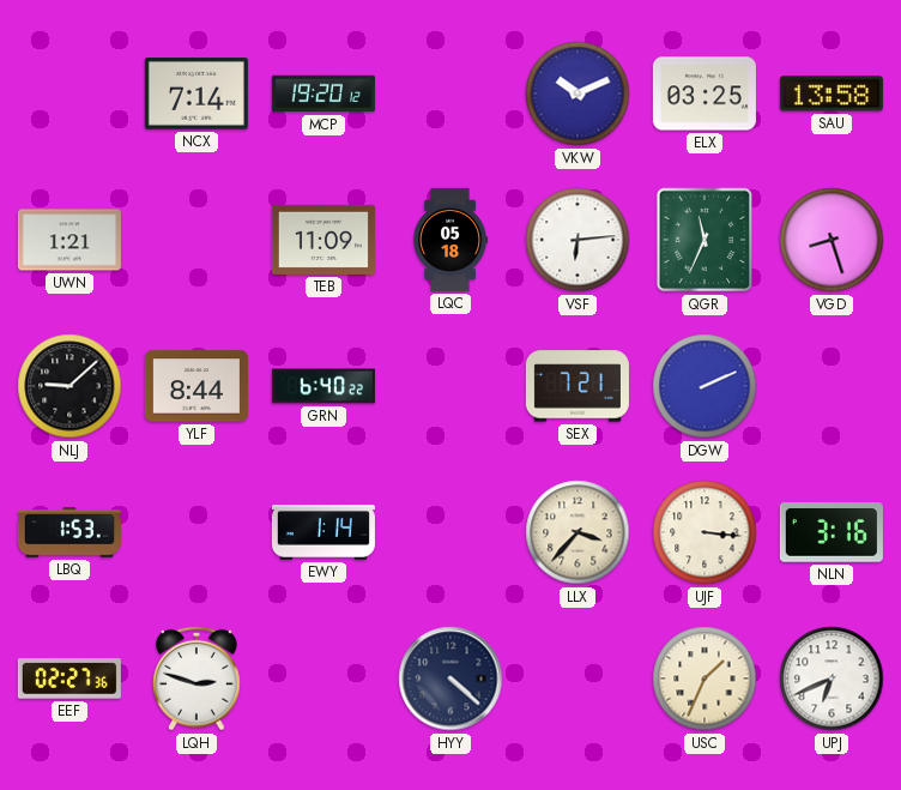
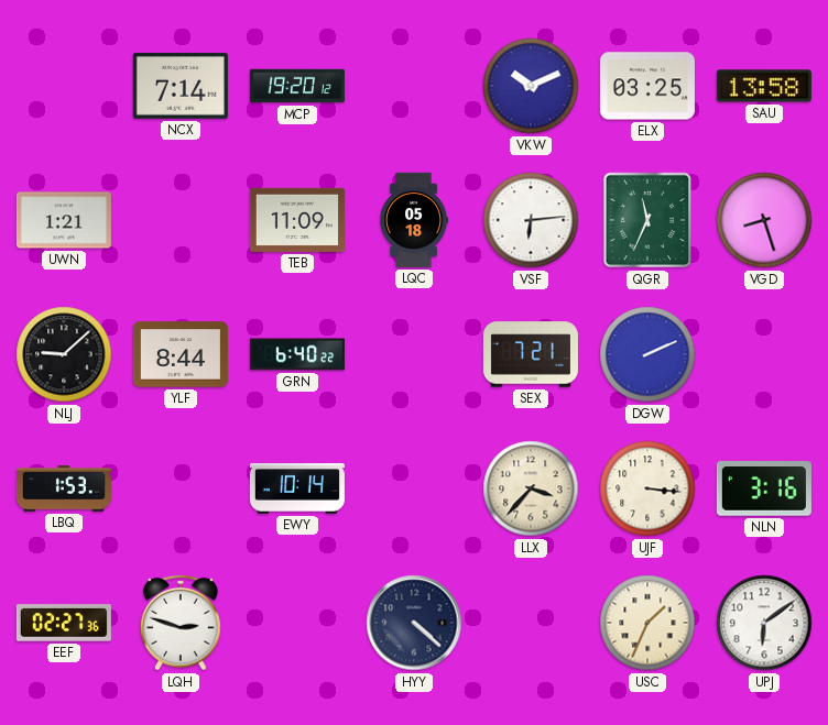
EWY: 1:14 -> 10:14
UPJ: 6:41 -> 6:09
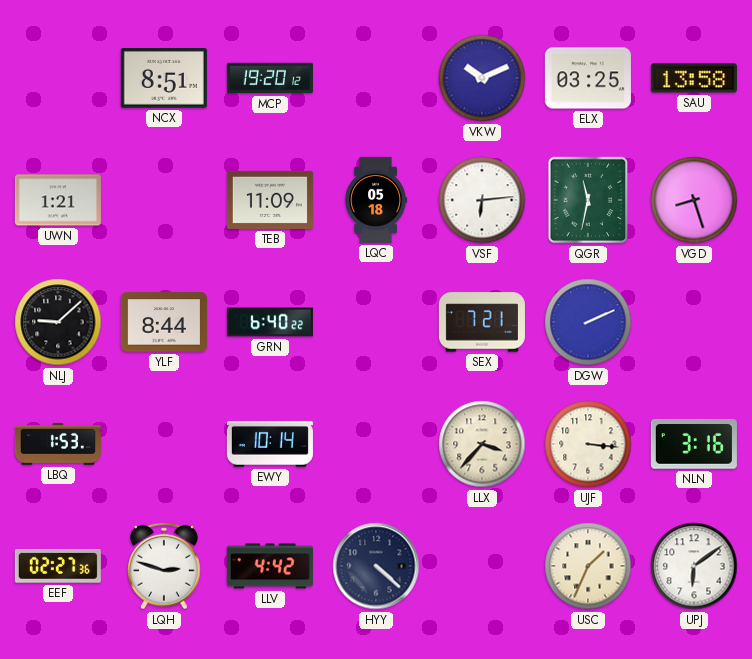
NCX: 7:14 -> 8:51
QGR: 11:34 -> 11:32
LLV: none -> 4:42
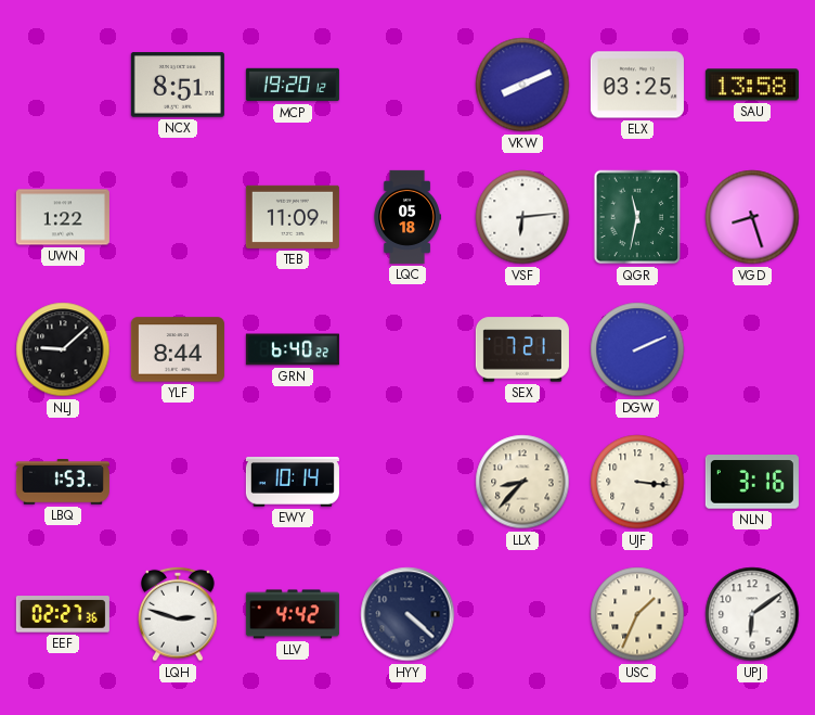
VKW: 10:11 -> 8:11
UWN: 1:21 -> 1:22
LLX: 3:37 -> 8:37
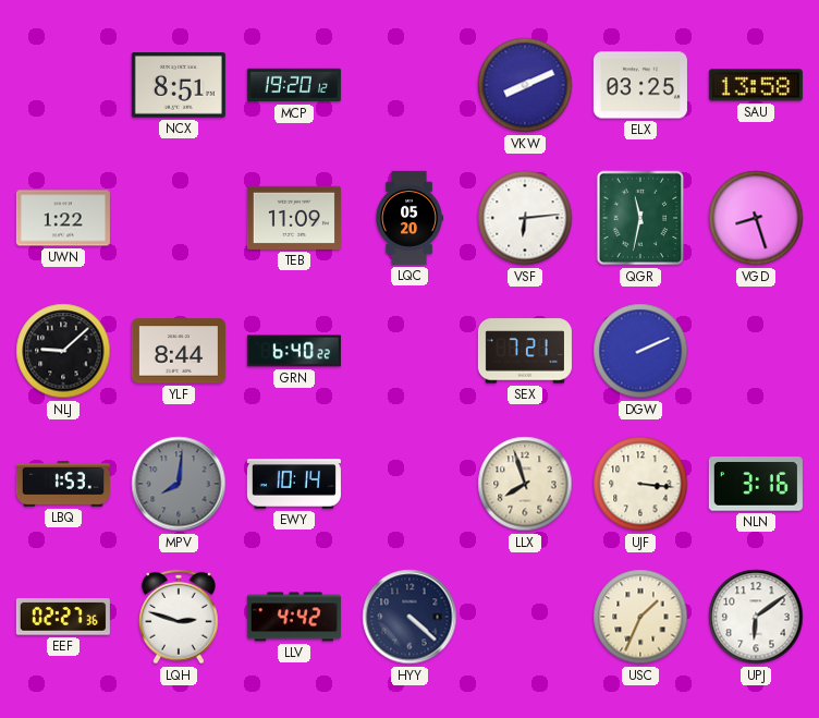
LQC: 05:18 -> 05:20
MPV: none -> 8:01
LLX: 8:37 -> 7:57
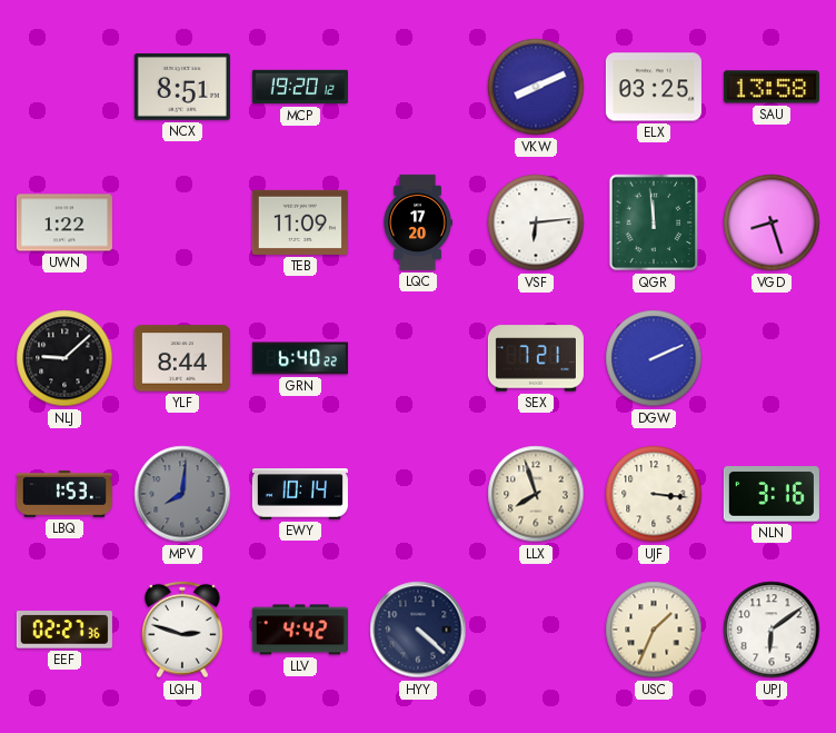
LQC: 05:20 -> 17:20
QGR: 11:32 -> 11:59
